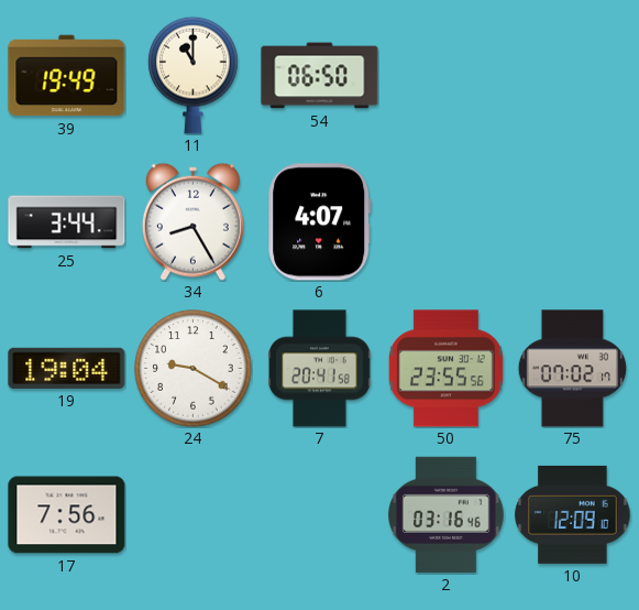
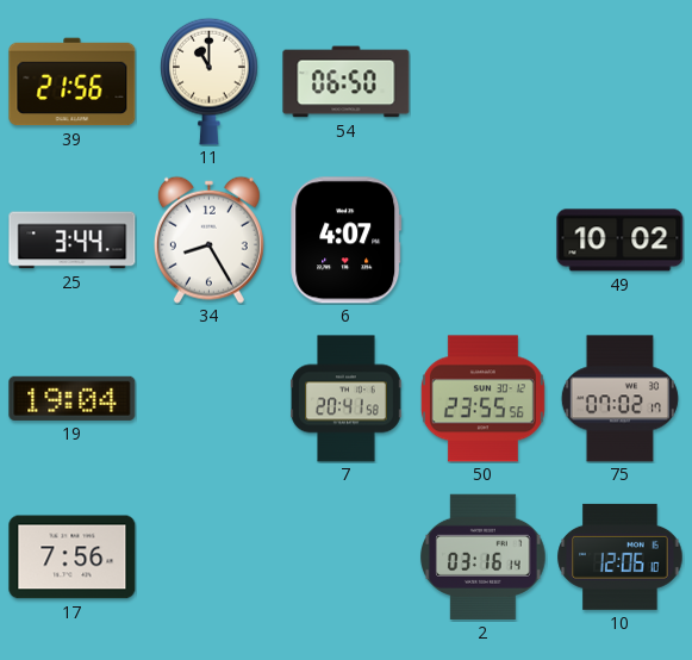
39: 19:49 -> 21:56
49: none -> 10:02
24: 9:20 -> none
2: 03:16:46 -> 03:16:14
10: 12:09 -> 12:06
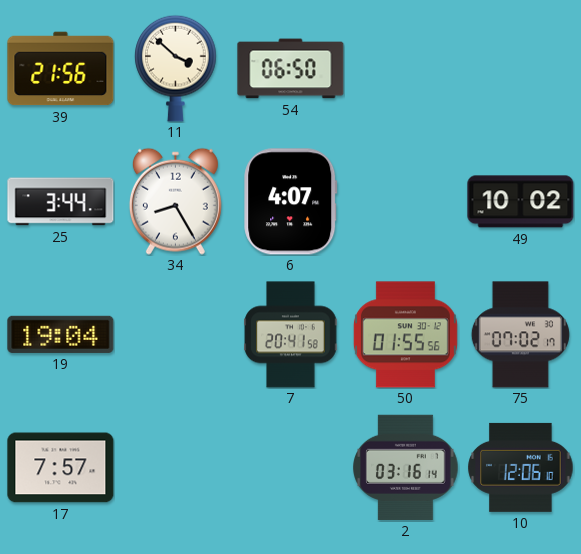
11: 11:00 -> 3:52
50: 23:55 -> 01:55
17: 7:56 -> 7:57
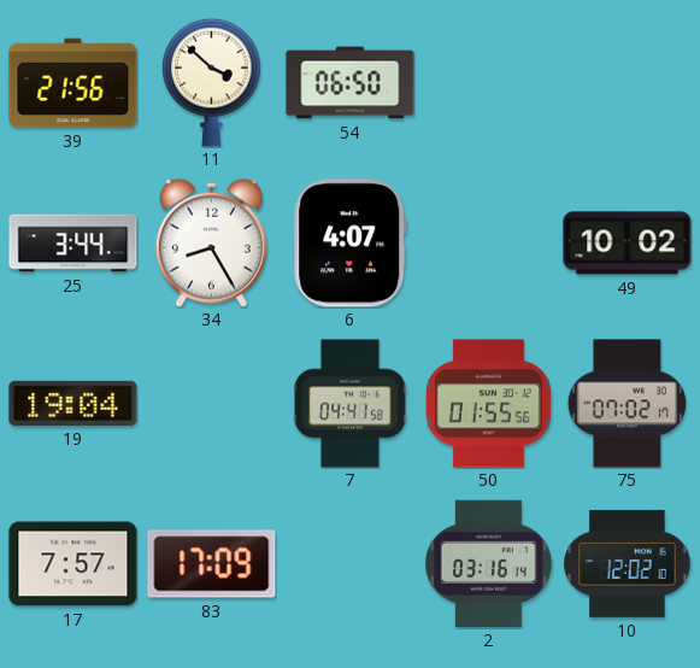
7: 20:41 -> 04:41
83: none -> 17:09
10: 12:06 -> 12:02
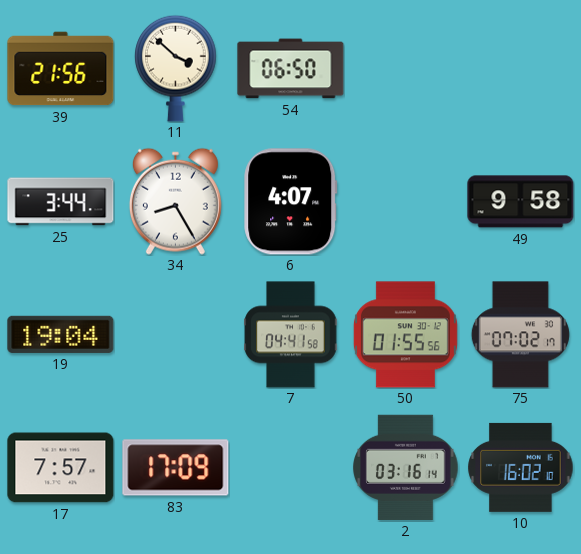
49: 10:02 -> 9:58
10: 12:02 -> 16:02
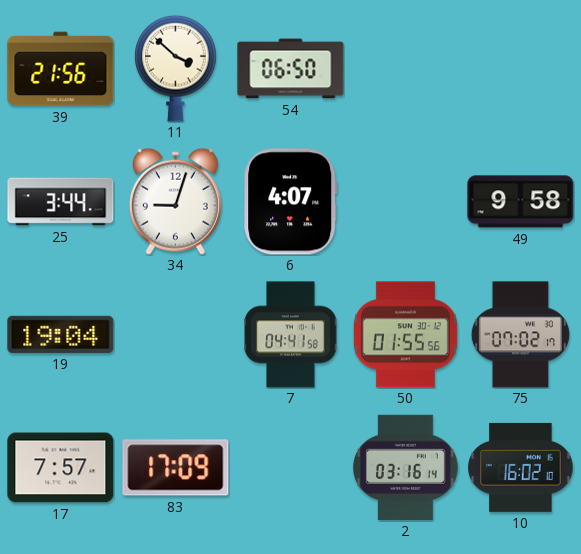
34: 8:25 -> 9:03
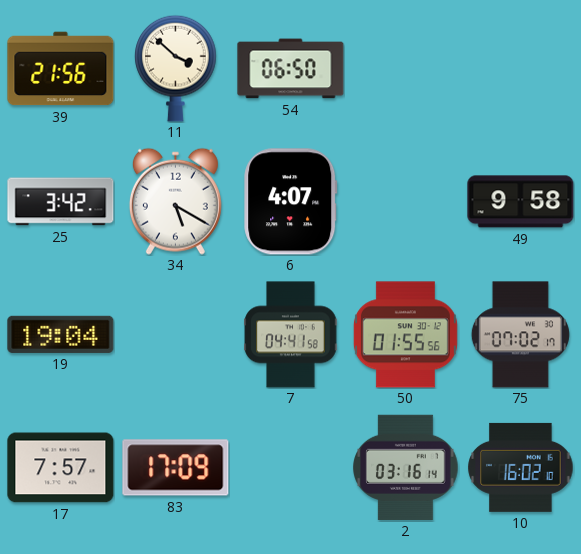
25: 3:44 -> 3:42
34: 9:03 -> 5:20
